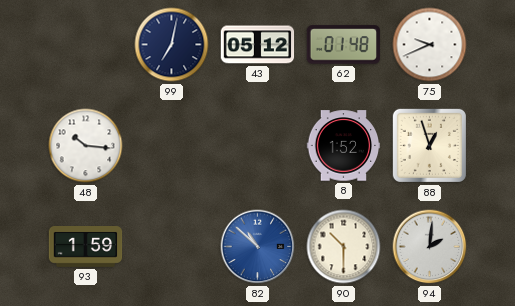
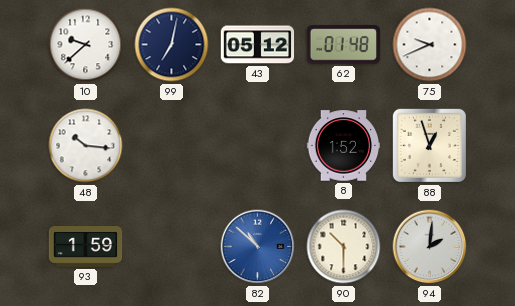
10: none -> 9:38
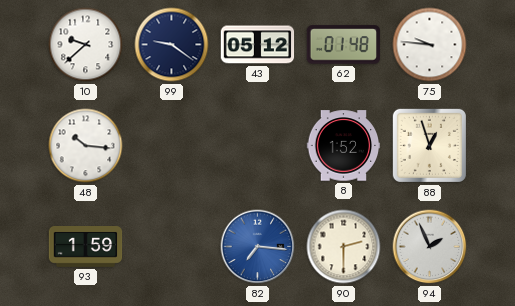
99: 7:02 -> 9:21
75: 9:41 -> 9:46
82: 10:52 -> 7:16
90: 10:30 -> 2:30
94: 2:01 -> 1:56
